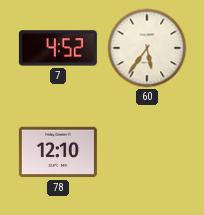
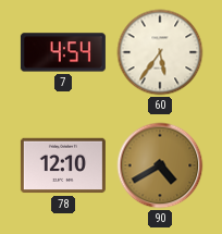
7: 4:52 -> 4:54
90: none -> 4:40
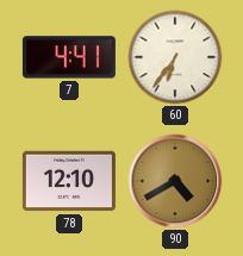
7: 4:54 -> 4:41
60: 5:36 -> 6:36
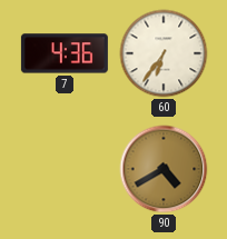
7: 4:41 -> 4:36
78: 12:10 -> none
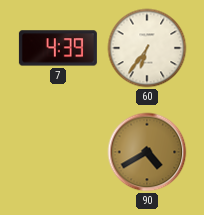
7: 4:36 -> 4:39
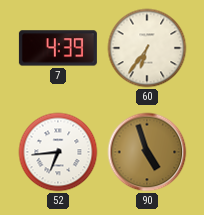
52: none -> 6:44
90: 4:40 -> 4:57
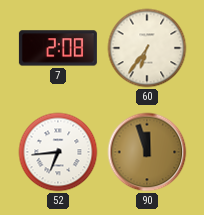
7: 4:39 -> 2:08
90: 4:57 -> 11:57
